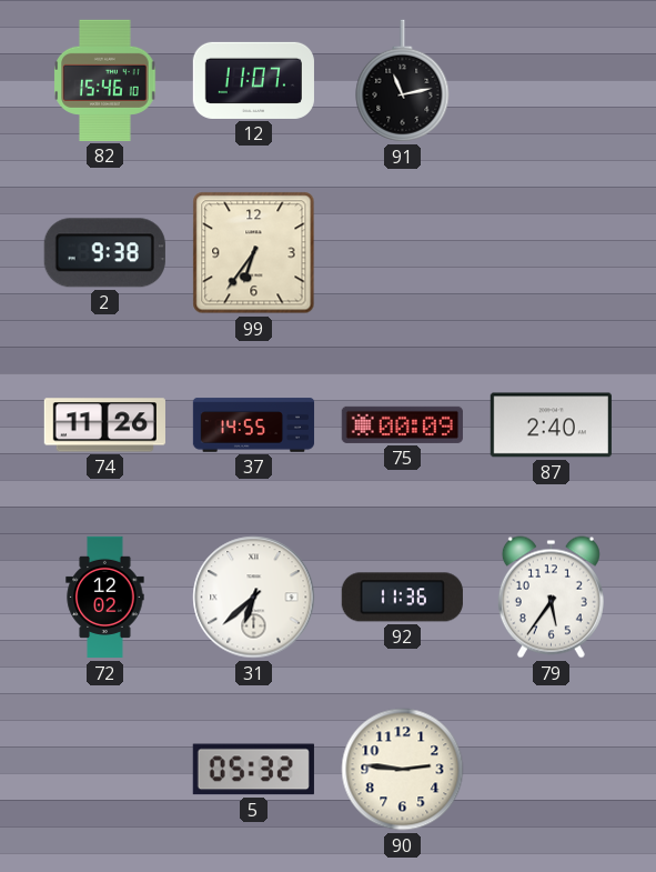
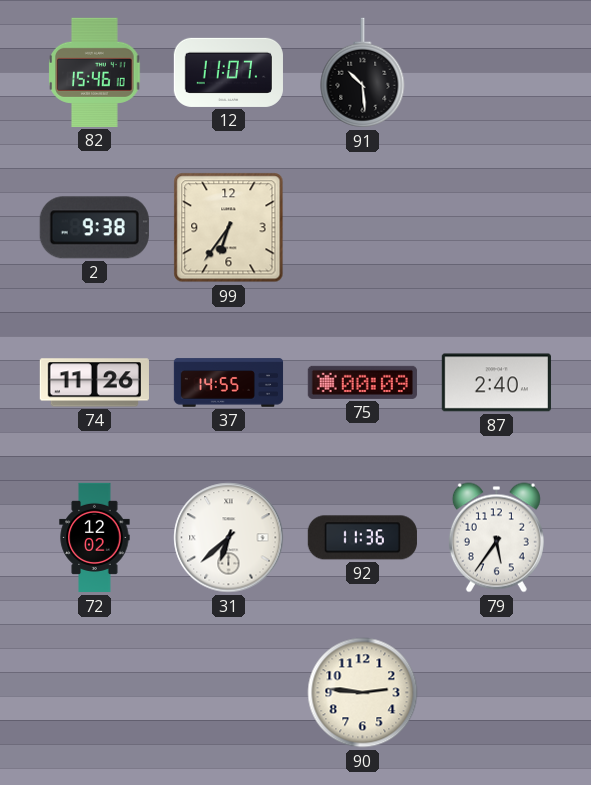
91: 11:13 -> 10:29
5: 05:32 -> none
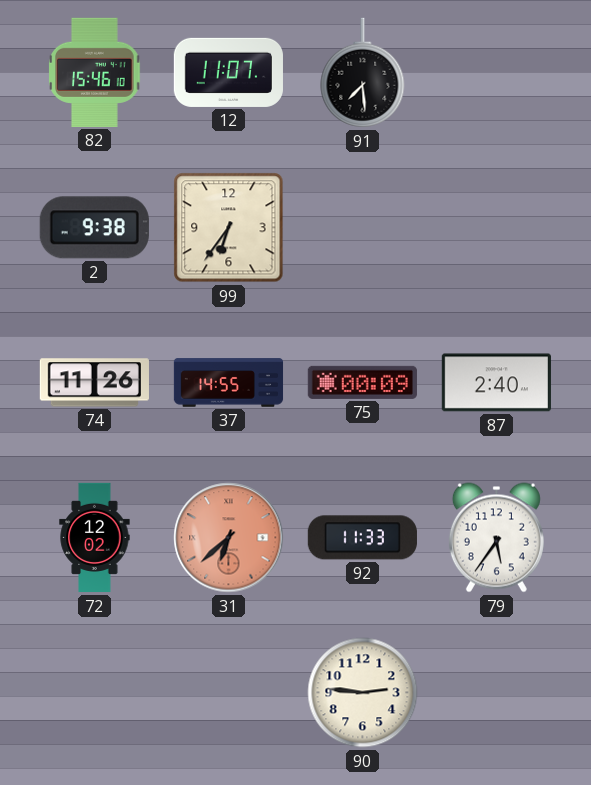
91: 10:29 -> 7:29
31 dial: white -> salmon
92: 11:36 -> 11:33
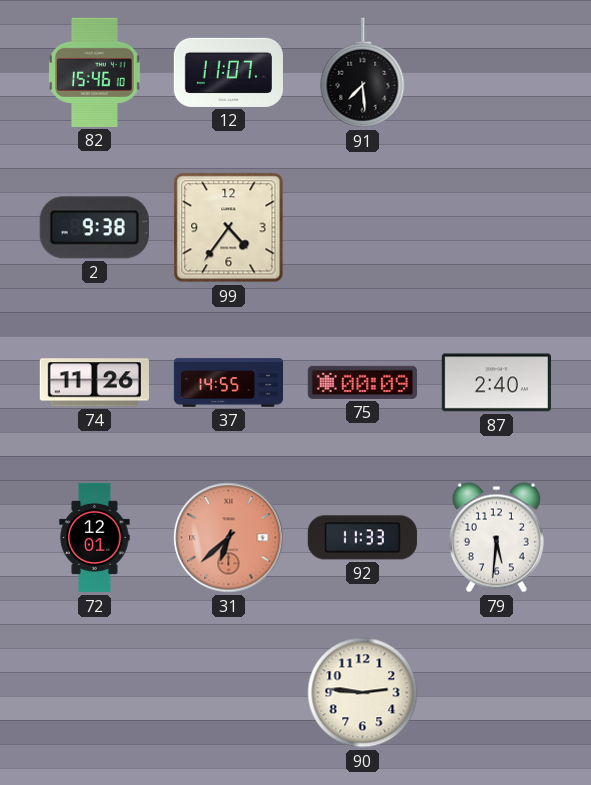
99: 6:36 -> 4:36
72: 12:02 -> 12:01
79: 5:36 -> 5:31
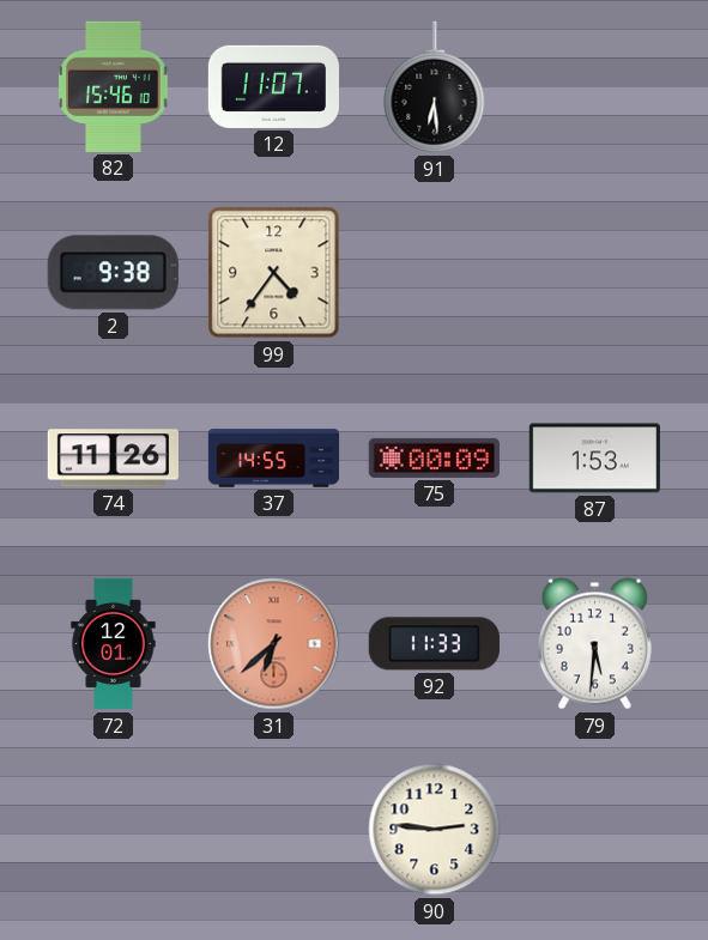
91: 7:29 -> 6:29
87: 2:40 -> 1:53
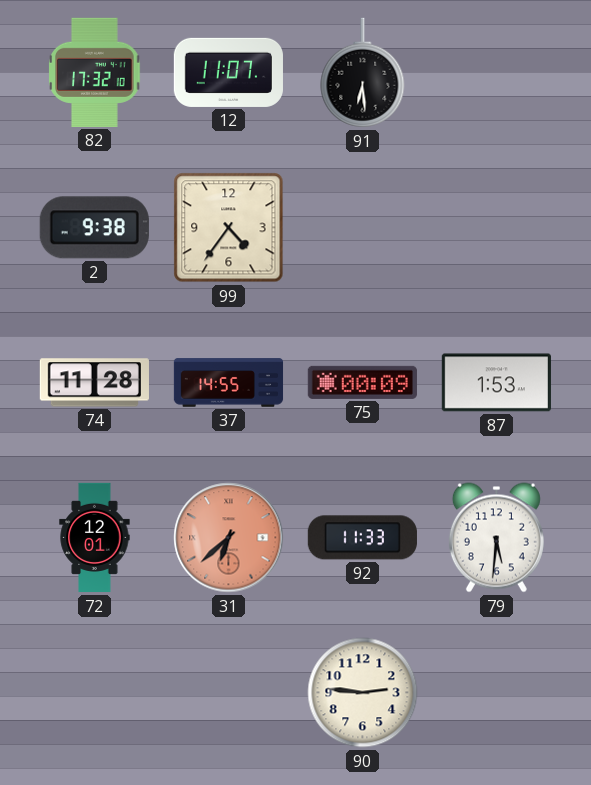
82: 15:46 -> 17:32
74: 11:26 -> 11:28
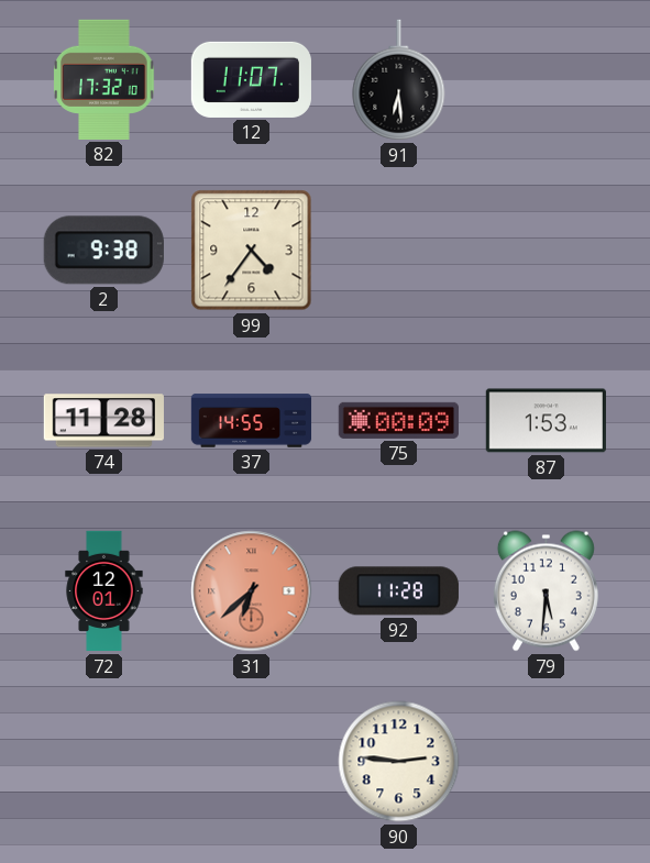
92: 11:33 -> 11:28
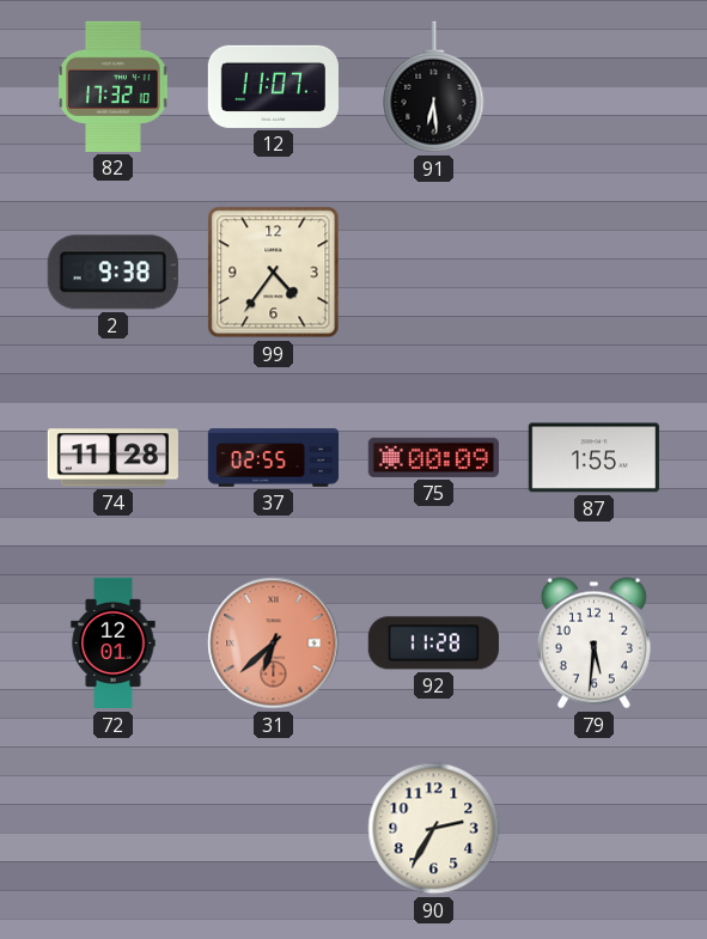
37: 14:55 -> 02:55
87: 1:53 -> 1:55
90: 2:46 -> 2:35
